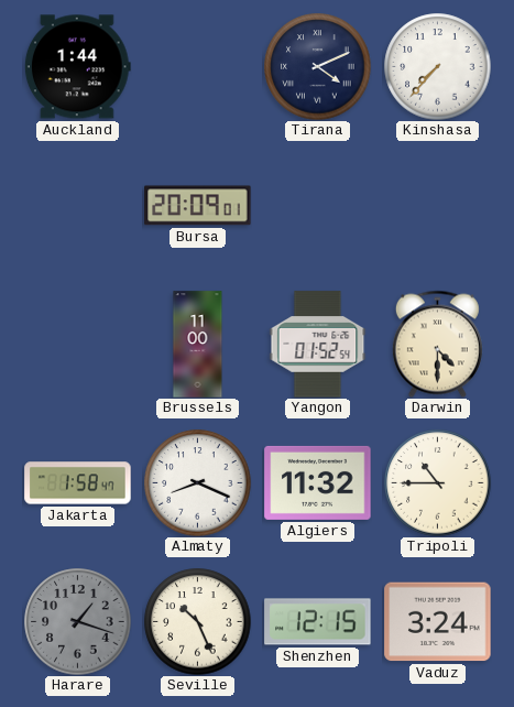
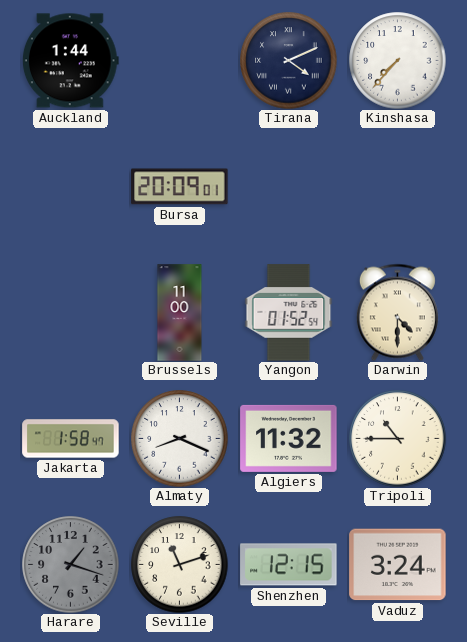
Seville: 10:26 -> 11:12
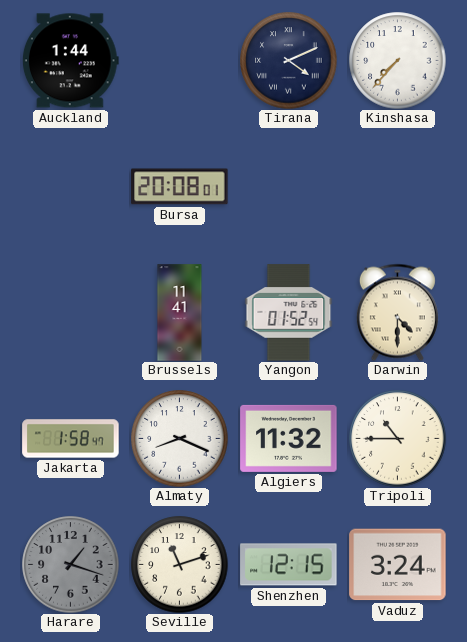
Bursa: 20:09 -> 20:08
Brussels: 11:00 -> 11:41
